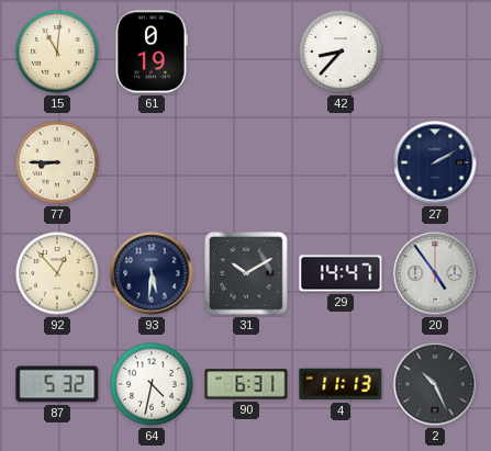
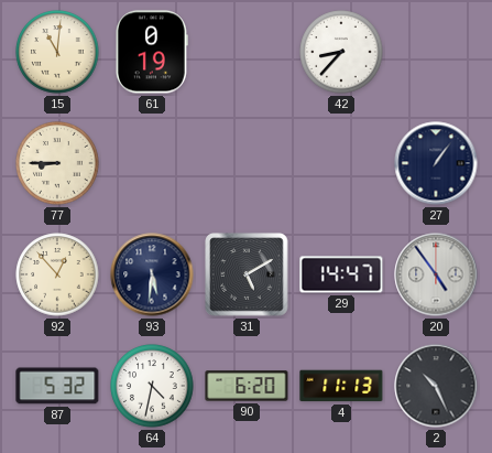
27: 2:10 -> 1:06
31: 10:10 -> 5:10
90: 6:31 -> 6:20
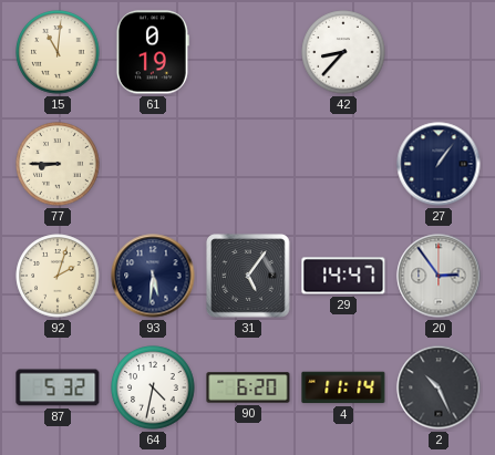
92: 12:53 -> 2:03
31: 5:10 -> 5:06
20: 4:54 -> 2:54
4: 11:13 -> 11:14
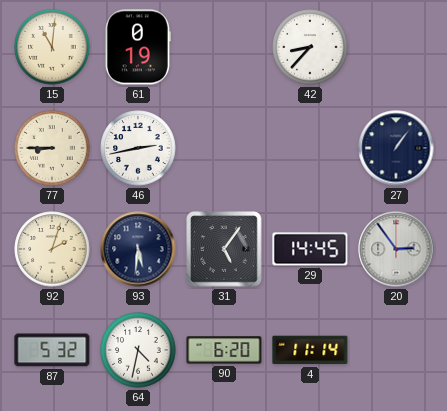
46: none -> 2:43
29: 14:47 -> 14:45
2: 10:26 -> none
